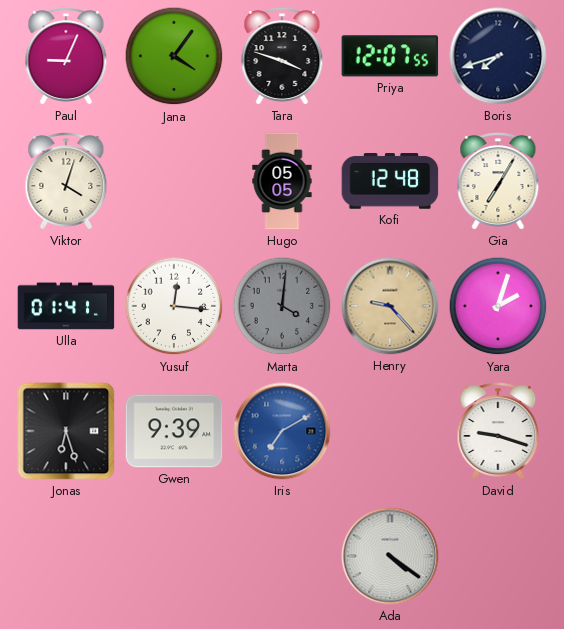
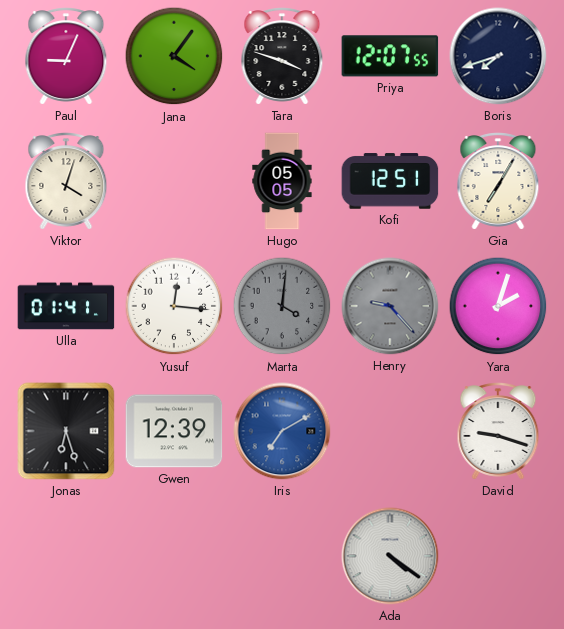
Kofi: 12:48 -> 12:51
Henry dial: champagne -> grey
Gwen: 9:39 -> 12:39
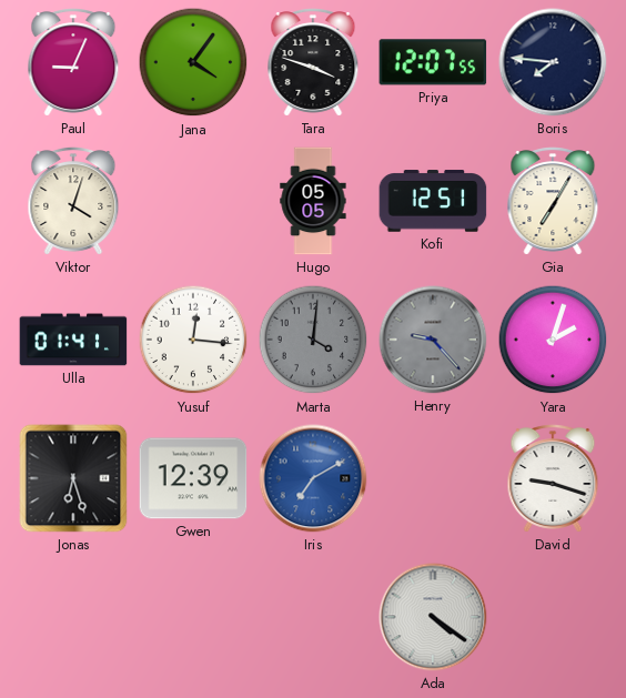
Boris: 7:42 -> 7:46
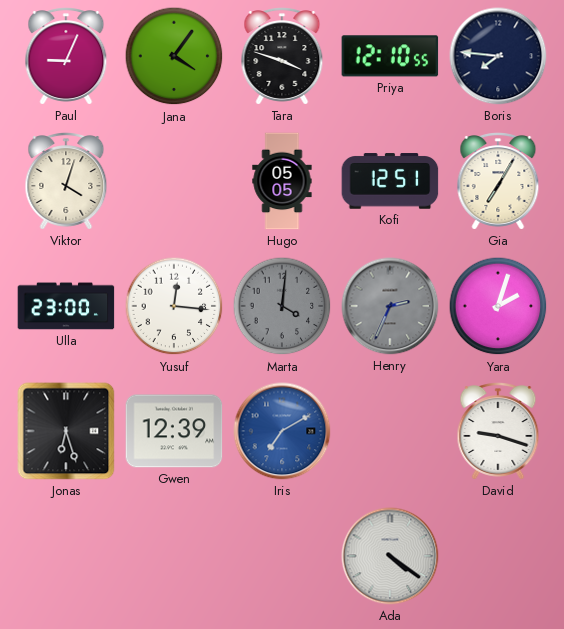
Priya: 12:07 -> 12:10
Ulla: 01:41 -> 23:00
Henry: 9:23 -> 2:34
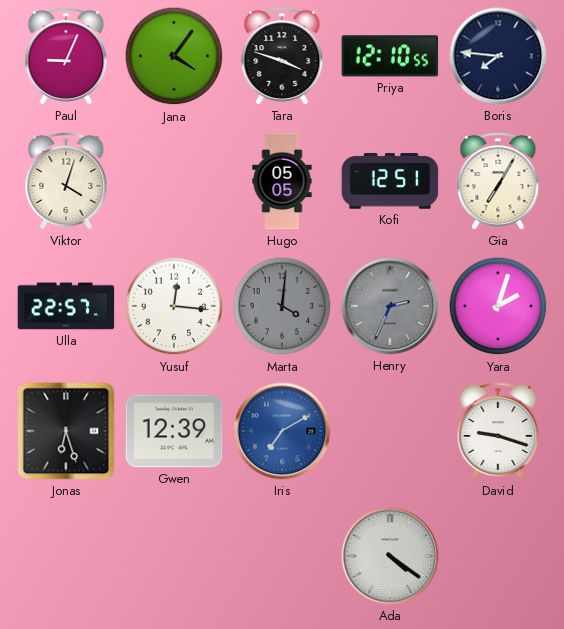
Ulla: 23:00 -> 22:57
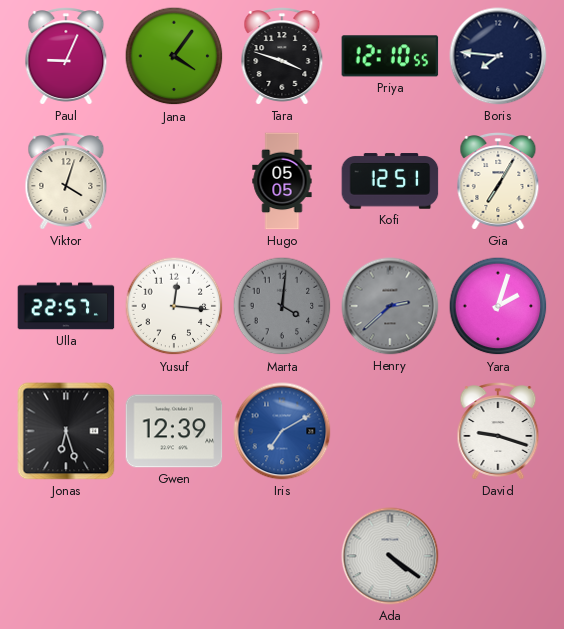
Henry: 2:34 -> 2:38
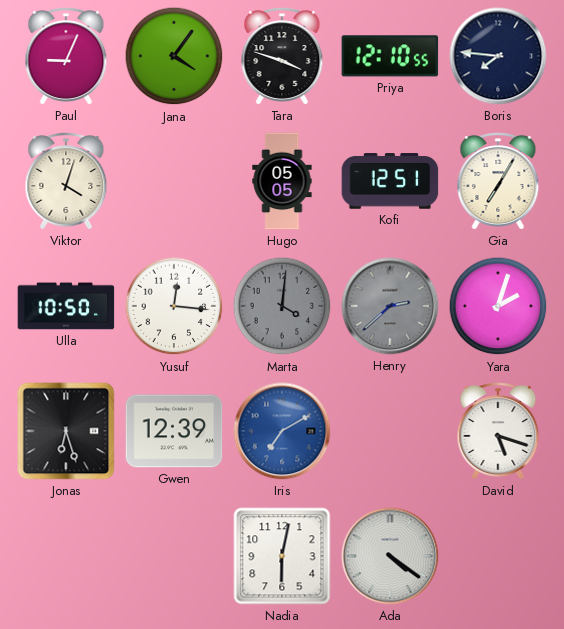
Ulla: 22:57 -> 10:50
David: 9:18 -> 5:18
Nadia: none -> 6:02
